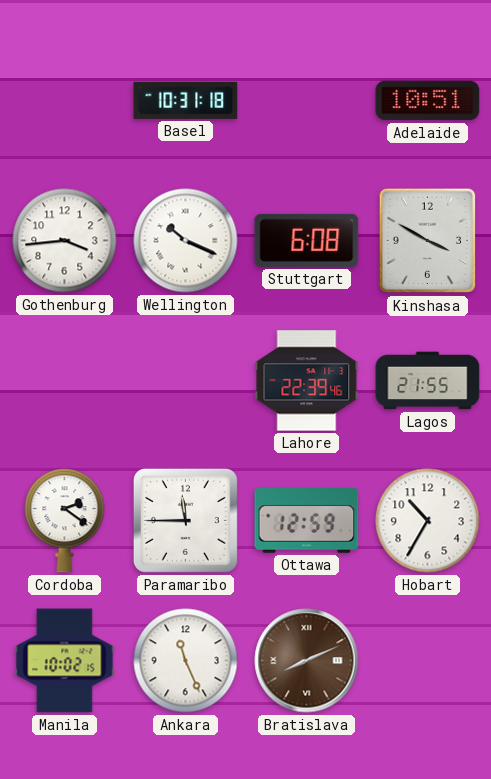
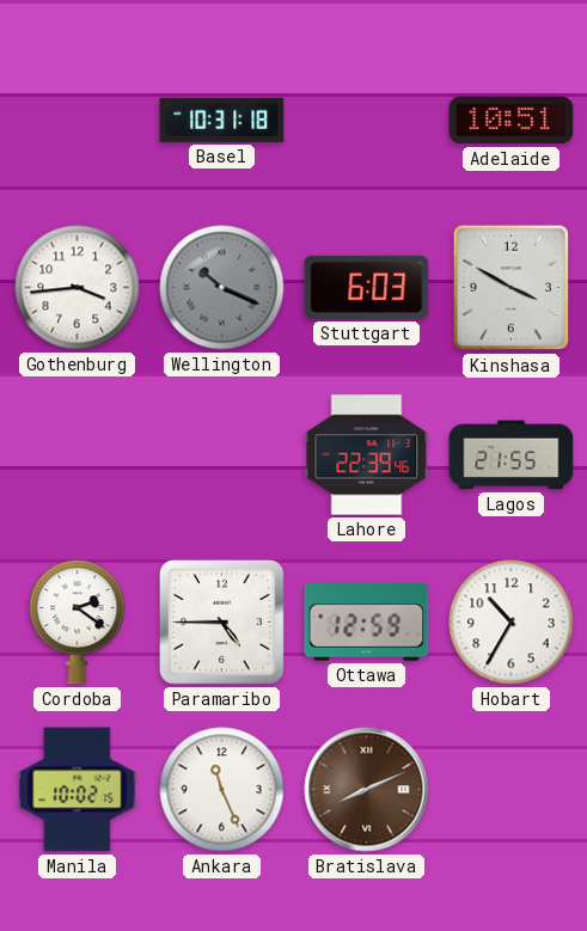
Wellington dial: white -> grey
Stuttgart: 6:08 -> 6:03
Paramaribo: 11:45 -> 4:45
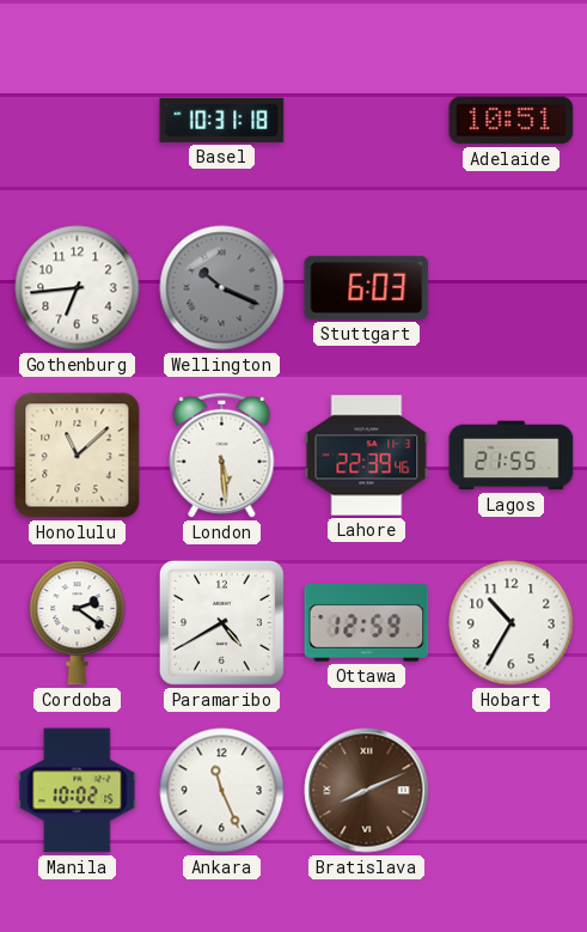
Gothenburg: 3:44 -> 6:44
Kinshasa: 3:50 -> none
Honolulu: none -> 11:08
London: none -> 5:29
Paramaribo: 4:45 -> 4:40
